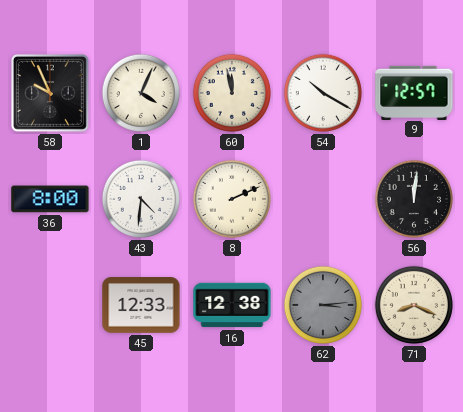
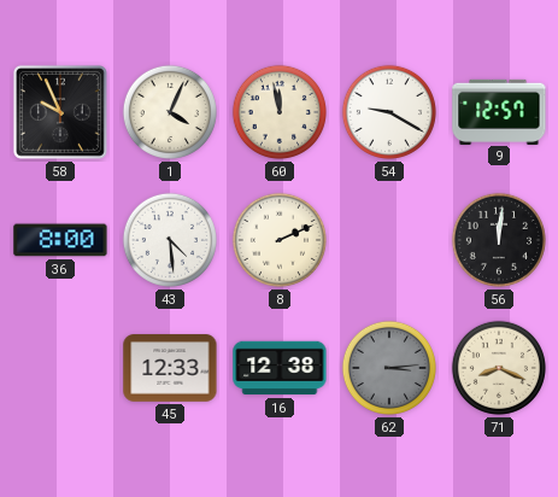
54: 10:20 -> 9:20
43: 4:31 -> 4:29
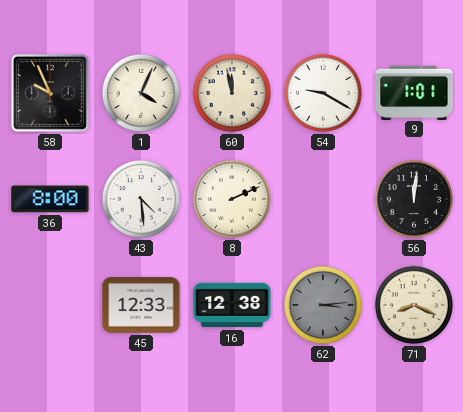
9: 12:57 -> 1:01
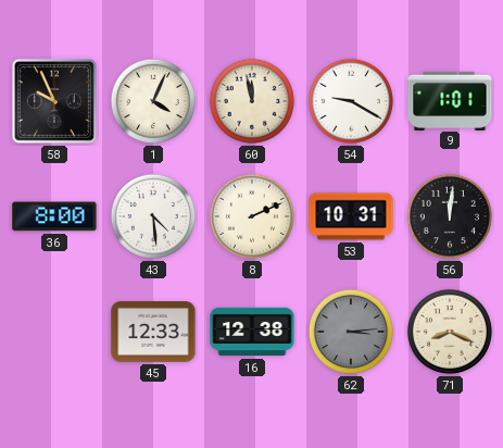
53: none -> 10:31
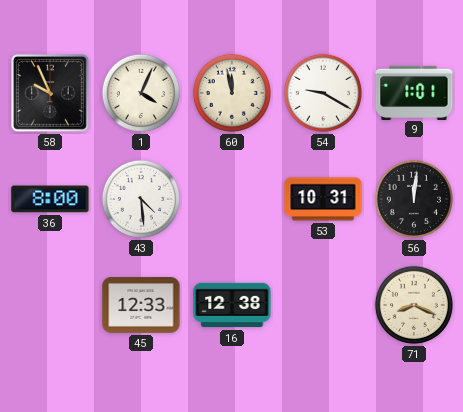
8: 2:11 -> none
62: 3:14 -> none
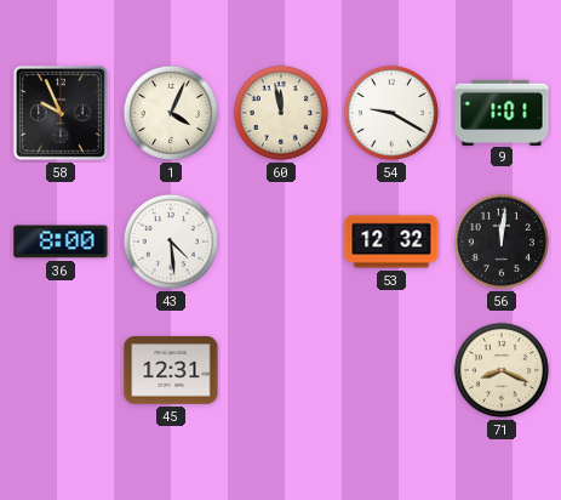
53: 10:31 -> 12:32
45: 12:33 -> 12:31
16: 12:38 -> none
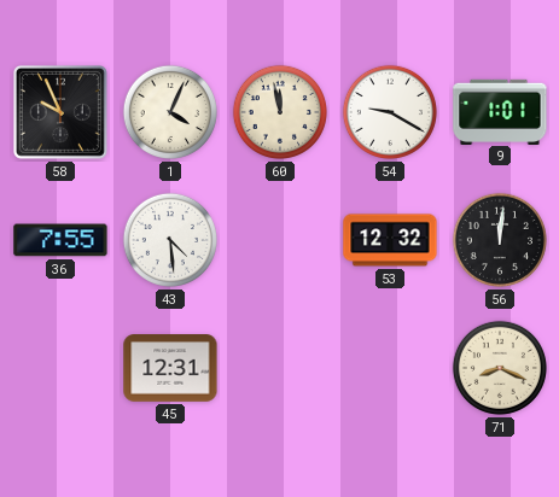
36: 8:00 -> 7:55
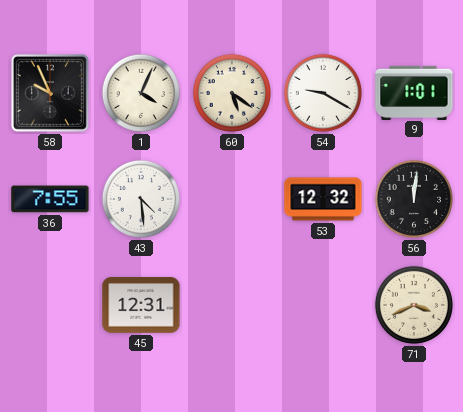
60: 11:58 -> 5:21
71: 8:19 -> 3:41
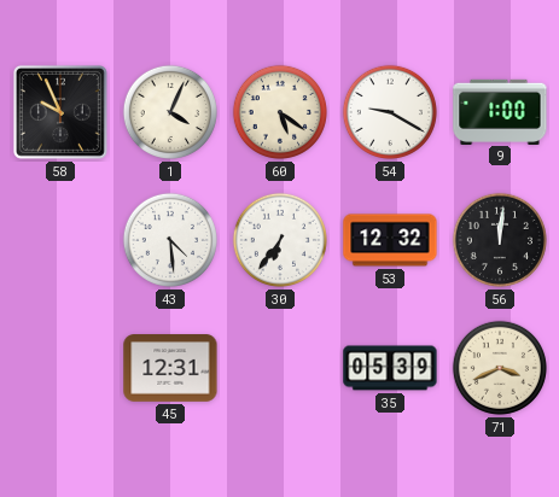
9: 1:01 -> 1:00
36: 7:55 -> none
30: none -> 6:36
35: none -> 05:39
